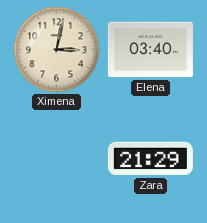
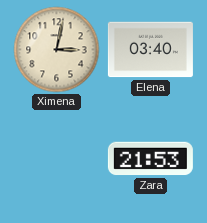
Zara: 21:29 -> 21:53
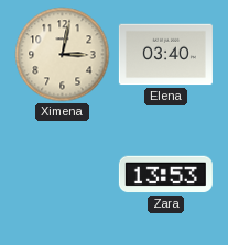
Zara: 21:53 -> 13:53
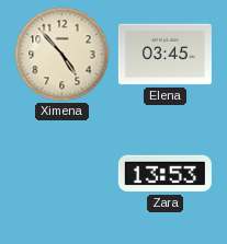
Ximena: 3:02 -> 4:53
Elena: 03:40 -> 03:45
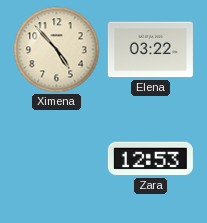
Elena: 03:45 -> 03:22
Zara: 13:53 -> 12:53
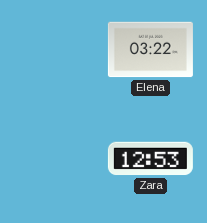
Ximena: 4:53 -> none
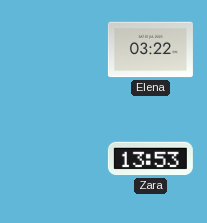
Zara: 12:53 -> 13:53
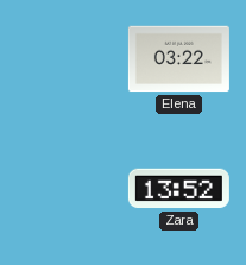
Zara: 13:53 -> 13:52
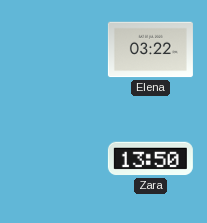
Zara: 13:52 -> 13:50
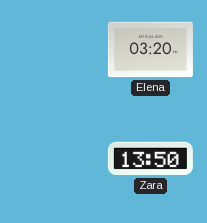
Elena: 03:22 -> 03:20
